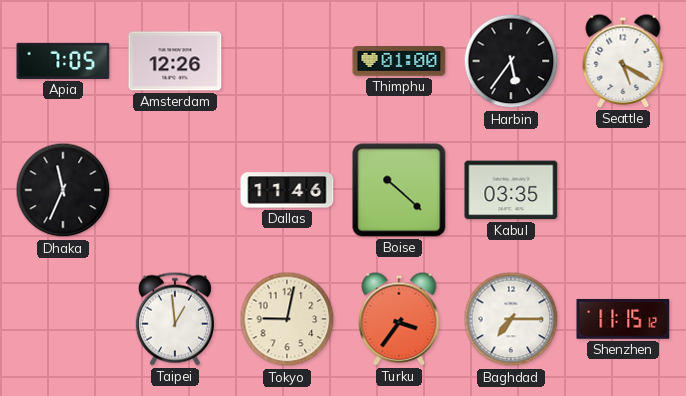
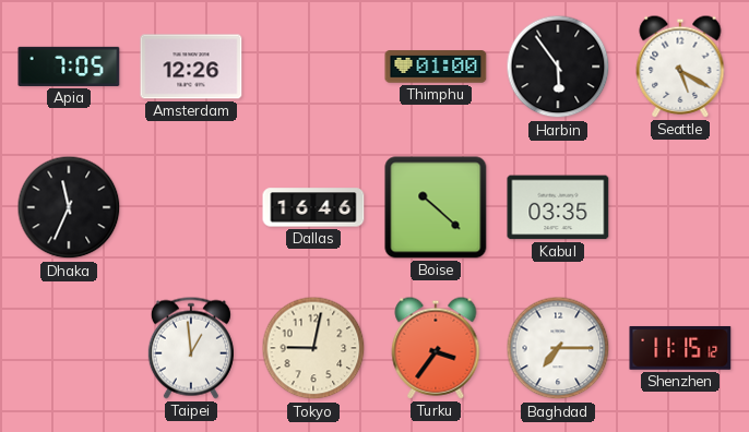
Harbin: 5:36 -> 5:54
Dallas: 11:46 -> 16:46
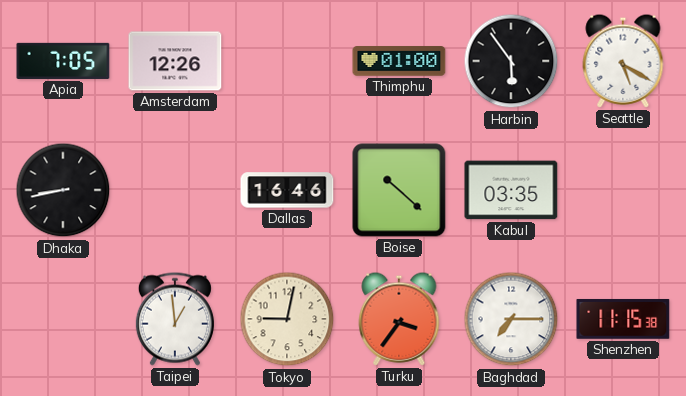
Dhaka: 11:34 -> 8:43
Shenzhen: 11:15:12 -> 11:15:38
